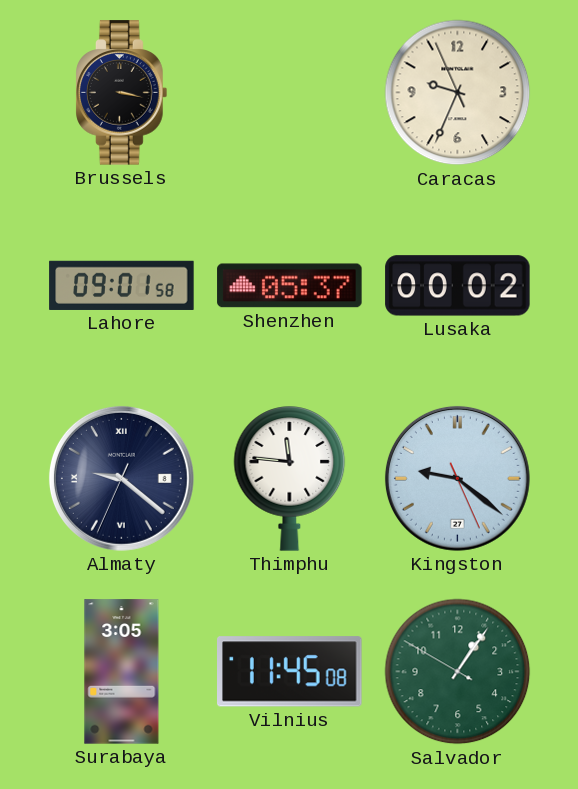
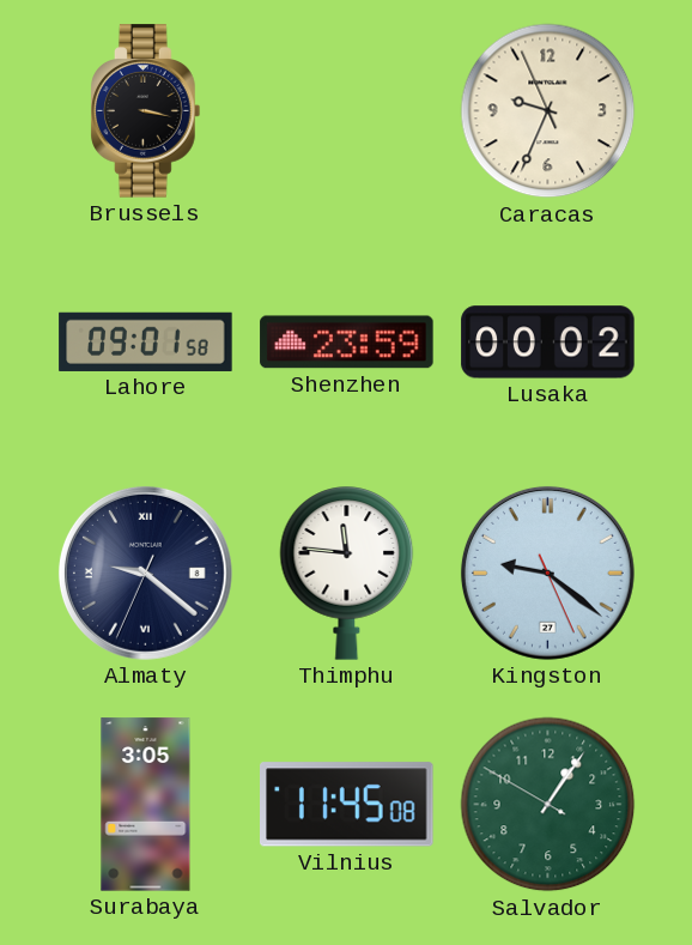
Shenzhen: 05:37 -> 23:59
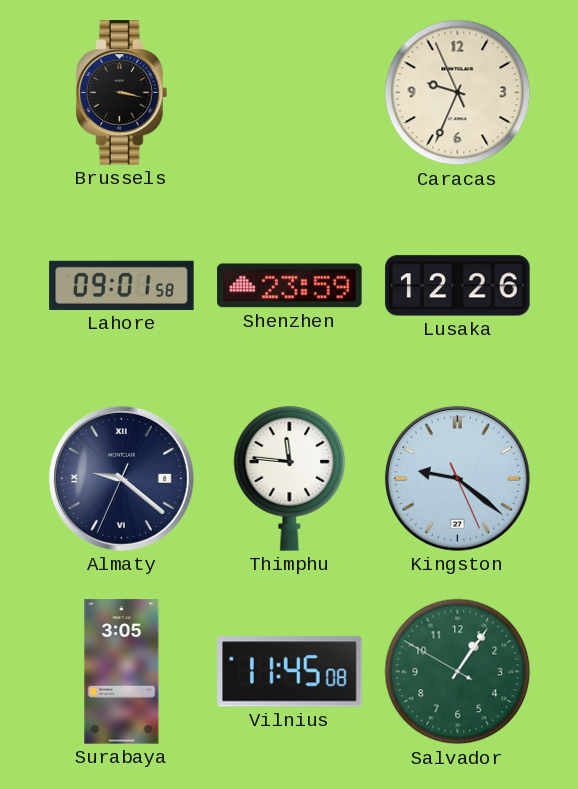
Lusaka: 00:02 -> 12:26
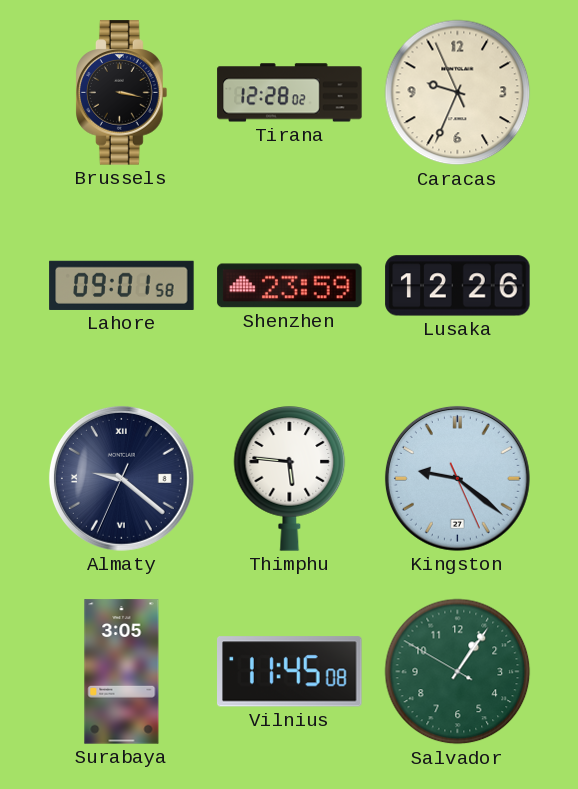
Tirana: none -> 12:28
Thimphu: 11:46 -> 5:46
